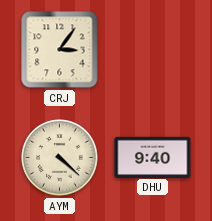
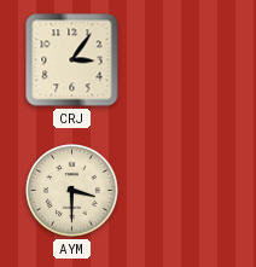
AYM: 4:22 -> 3:30
DHU: 9:40 -> none
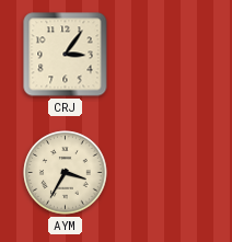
AYM: 3:30 -> 3:35
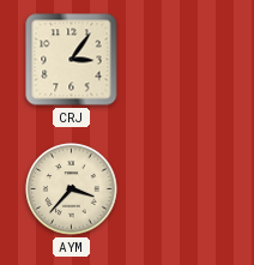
AYM: 3:35 -> 3:37
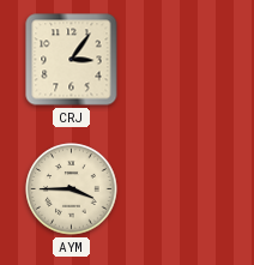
AYM: 3:37 -> 3:45
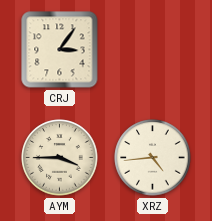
XRZ: none -> 4:44
